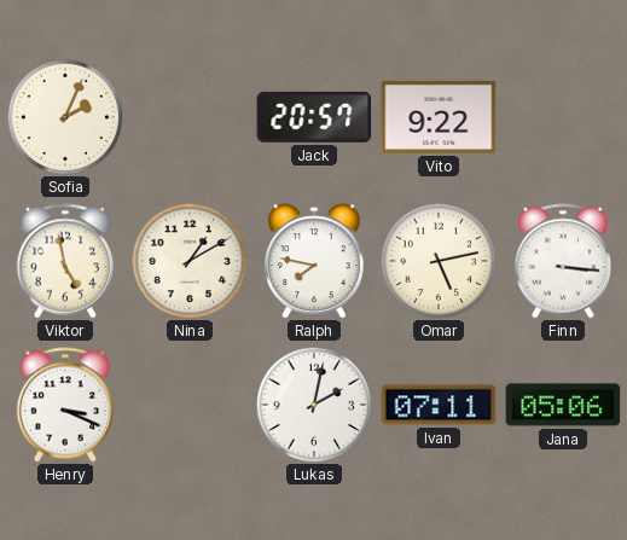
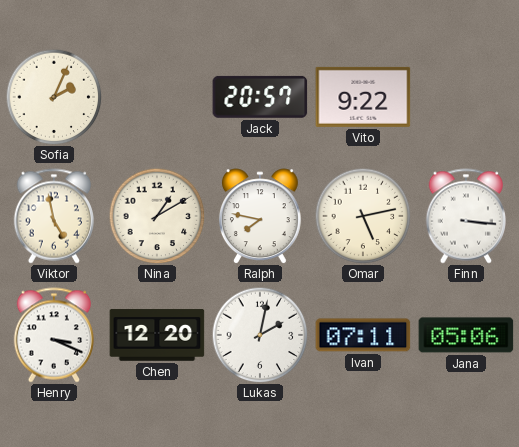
Chen: none -> 12:20
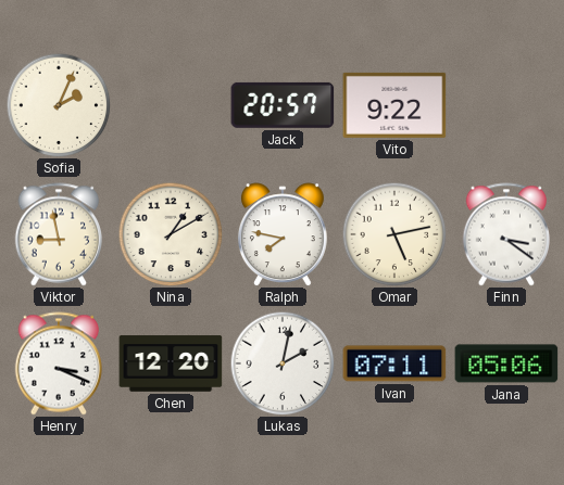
Viktor: 4:58 -> 8:58
Finn: 3:16 -> 3:21
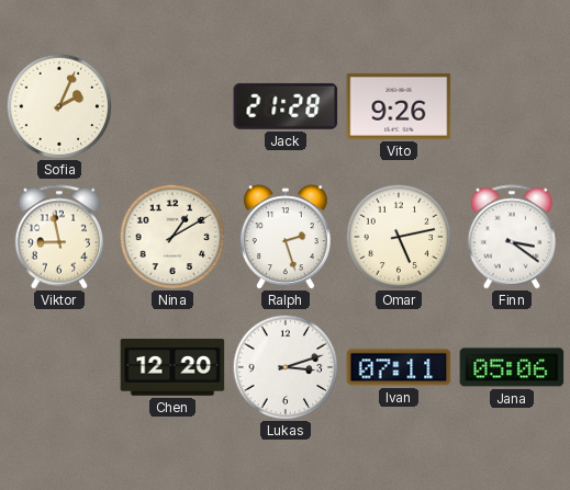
Jack: 20:57 -> 21:28
Vito: 9:22 -> 9:26
Ralph: 7:47 -> 2:27
Henry: 3:19 -> none
Lukas: 2:02 -> 3:12
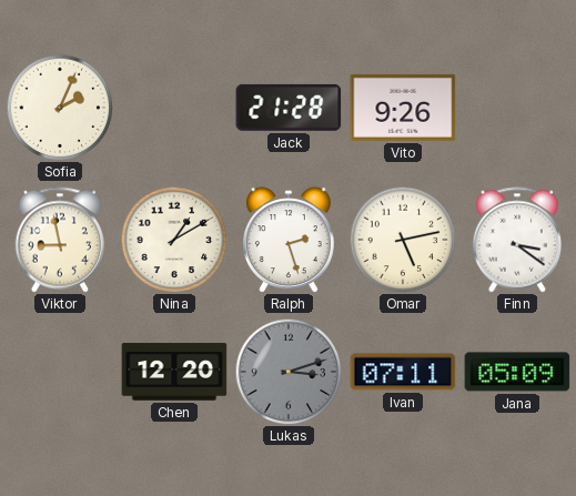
Lukas dial: white -> grey
Jana: 05:06 -> 05:09
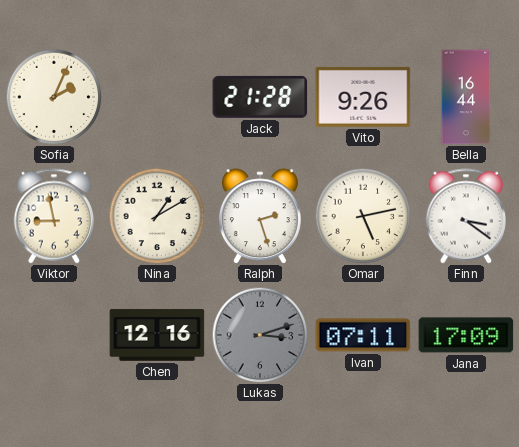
Bella: none -> 16:44
Chen: 12:20 -> 12:16
Jana: 05:09 -> 17:09
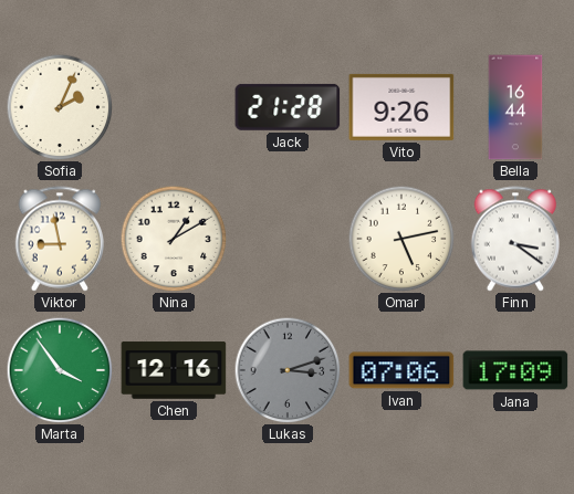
Ralph: 2:27 -> none
Marta: none -> 3:54
Ivan: 07:11 -> 07:06
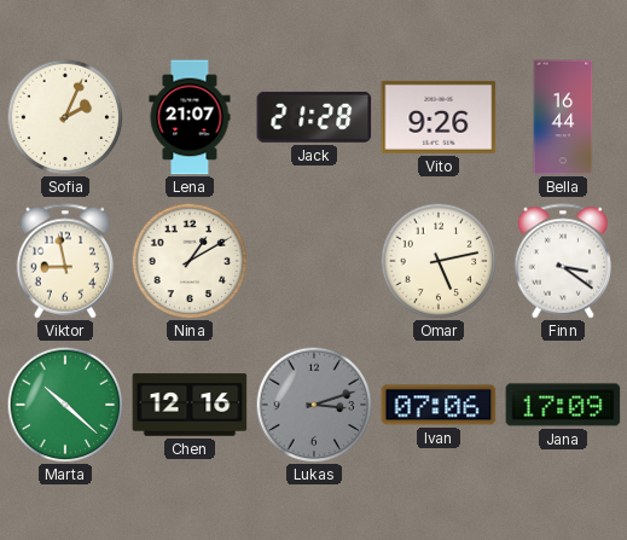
Lena: none -> 21:07
Marta: 3:54 -> 10:22
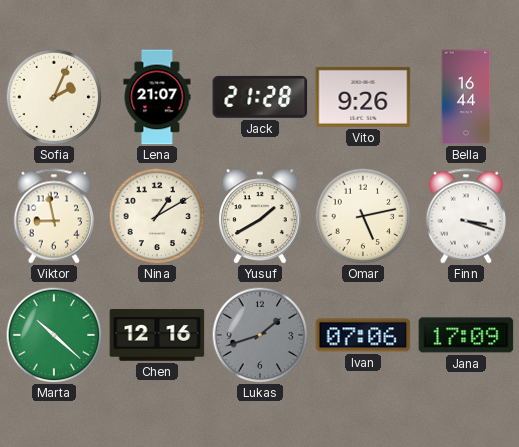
Yusuf: none -> 1:40
Finn: 3:21 -> 3:18
Lukas: 3:12 -> 1:42
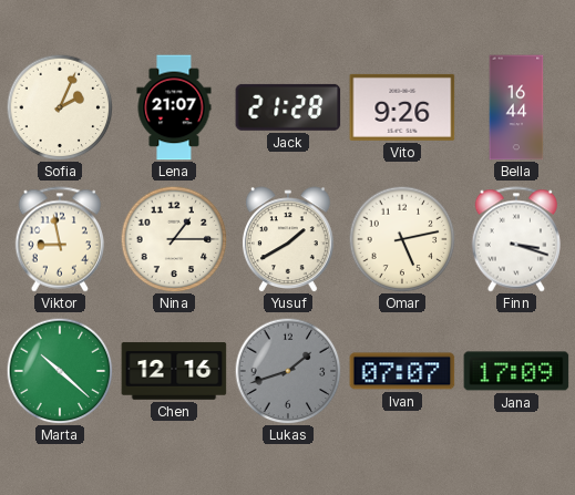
Nina: 1:10 -> 1:15
Ivan: 07:06 -> 07:07
